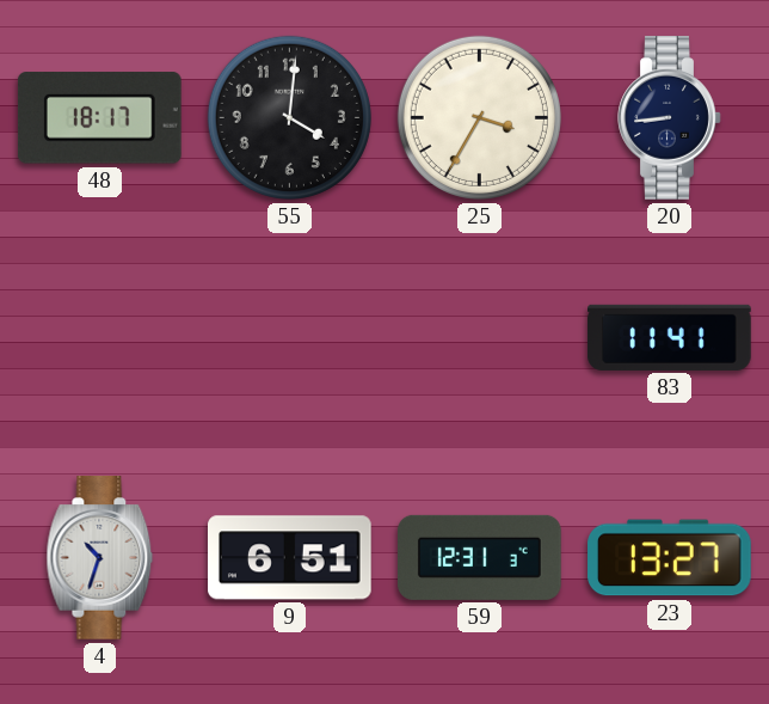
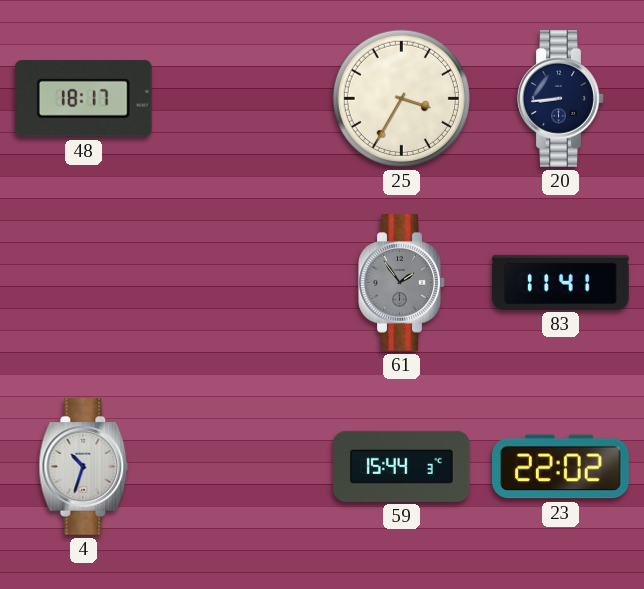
55: 4:01 -> none
61: none -> 1:54
9: 6:51 -> none
59: 12:31 -> 15:44
23: 13:27 -> 22:02
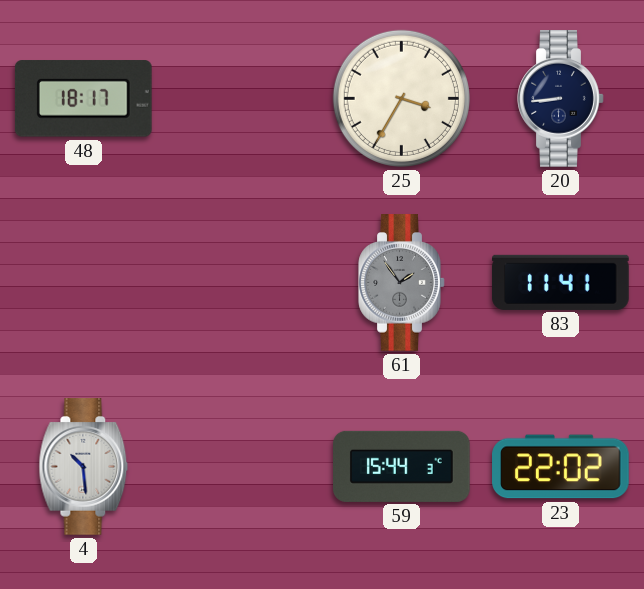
4: 10:33 -> 10:29
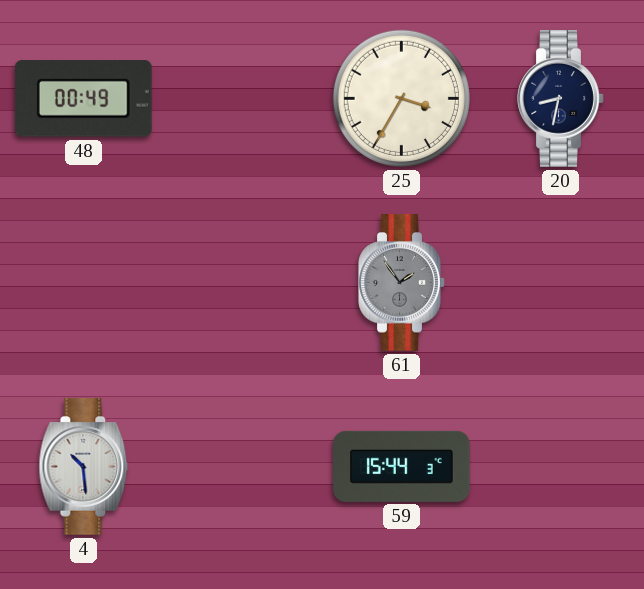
48: 18:17 -> 00:49
20: 8:44 -> 8:32
83: 11:41 -> none
23: 22:02 -> none
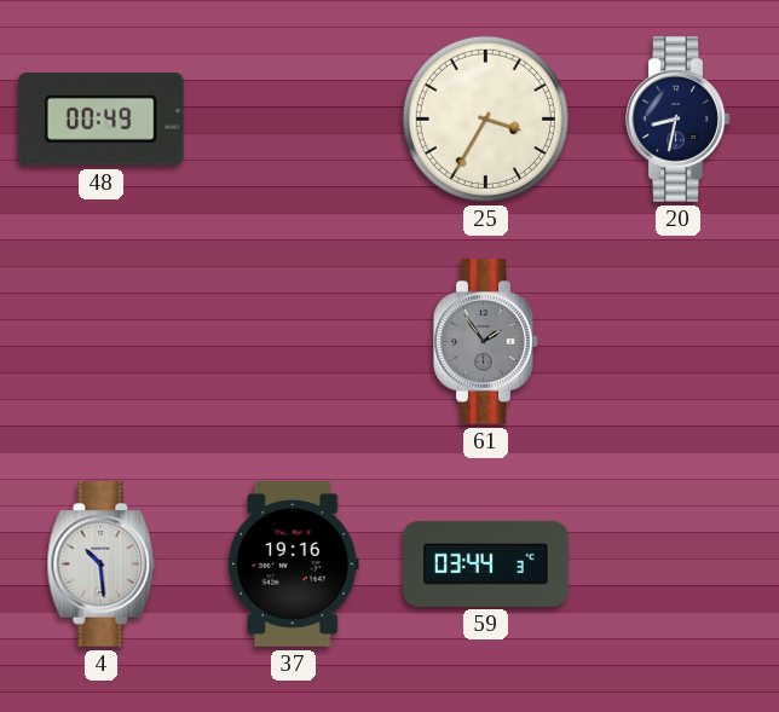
37: none -> 19:16
59: 15:44 -> 03:44
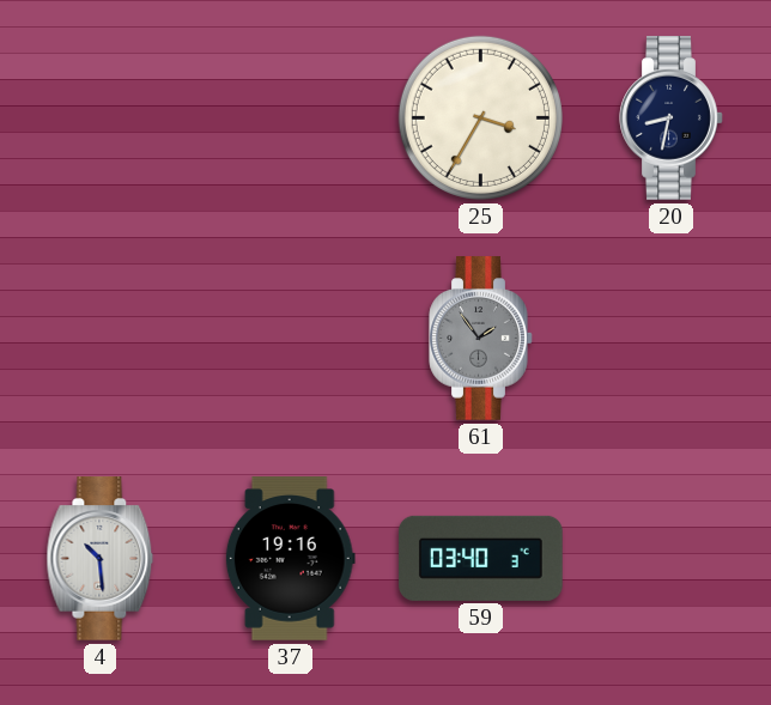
48: 00:49 -> none
59: 03:44 -> 03:40
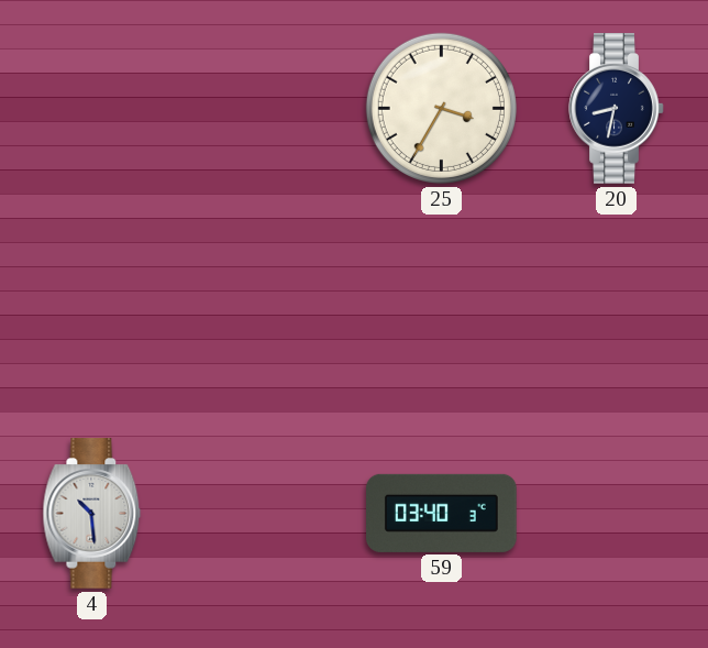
61: 1:54 -> none
37: 19:16 -> none
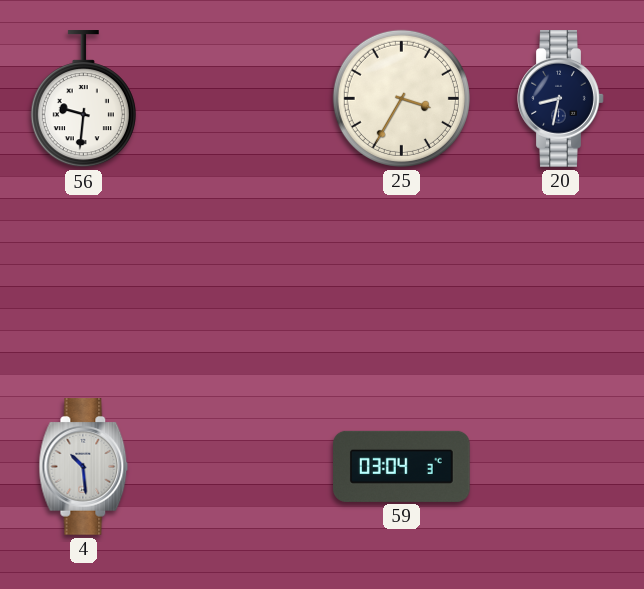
56: none -> 9:31
59: 03:40 -> 03:04
